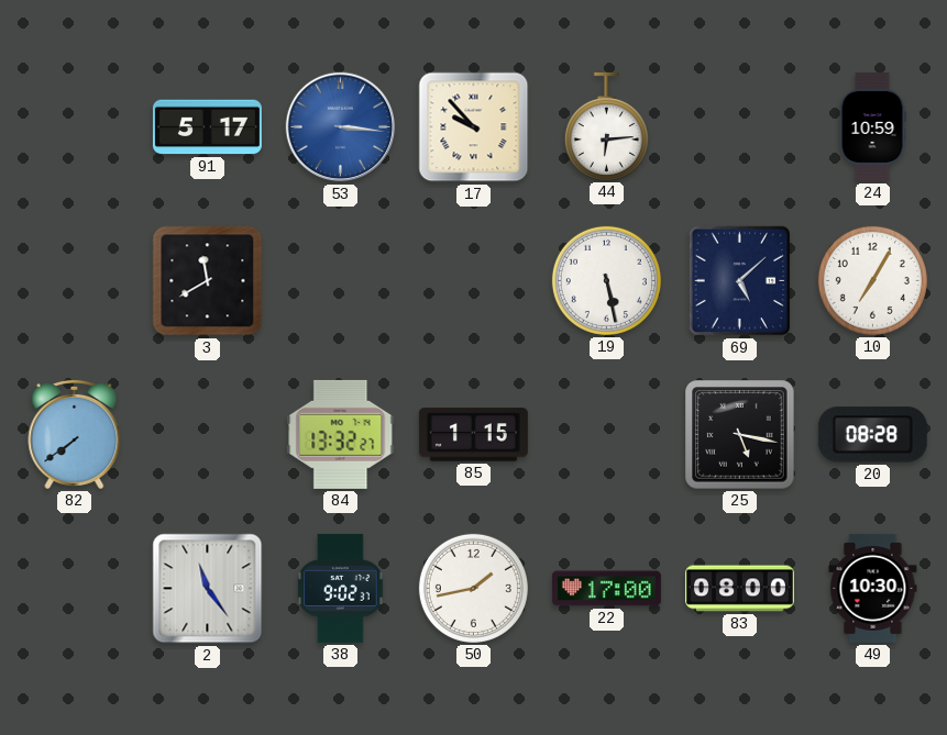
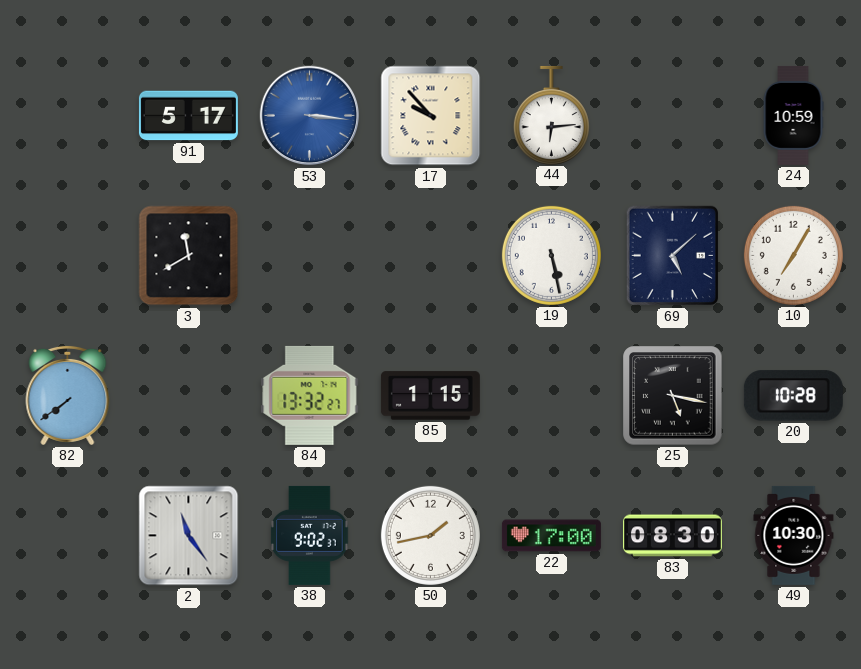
20: 08:28 -> 10:28
83: 08:00 -> 08:30
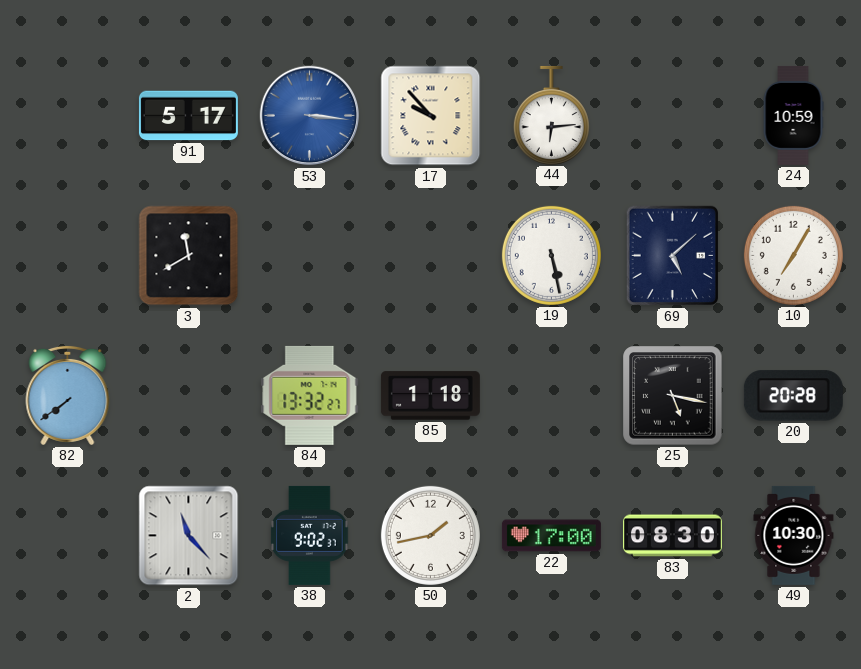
85: 1:15 -> 1:18
20: 10:28 -> 20:28
2: 11:24 -> 11:23
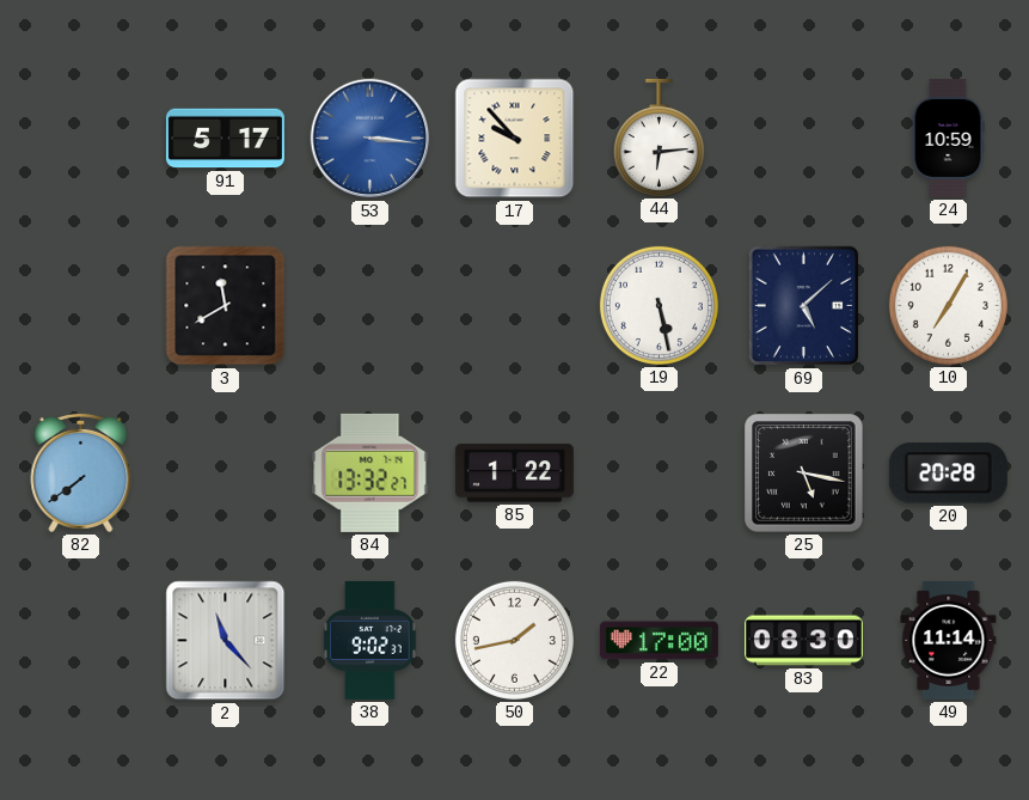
85: 1:18 -> 1:22
49: 10:30 -> 11:14
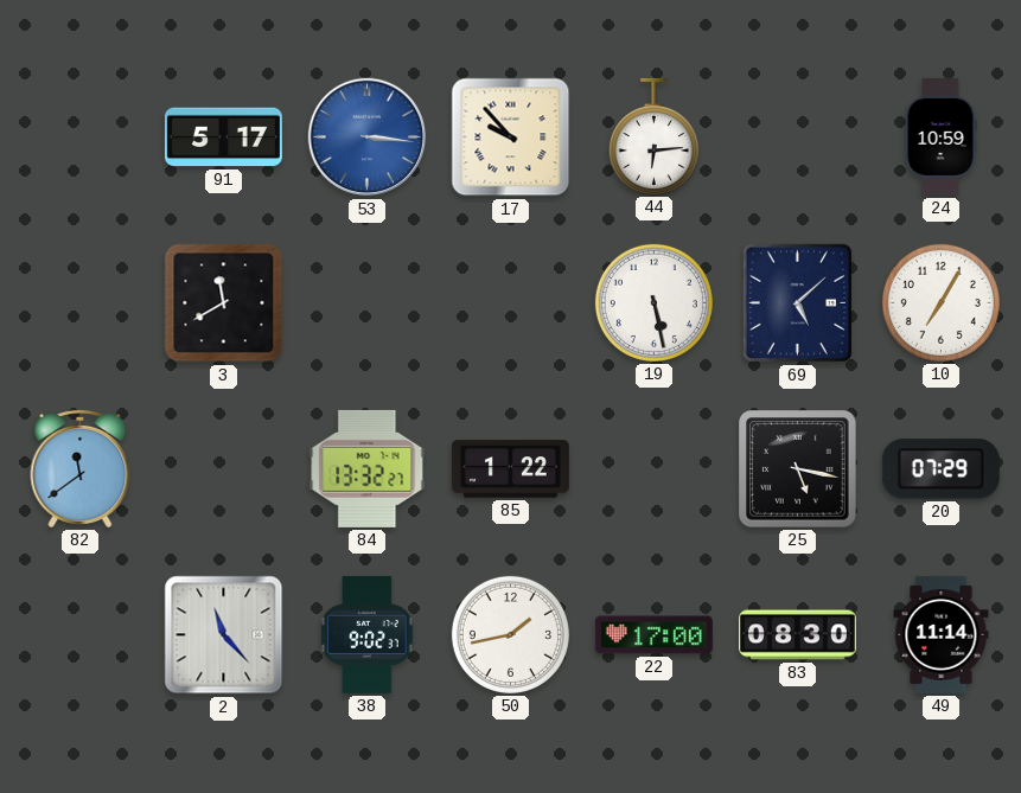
82: 7:39 -> 11:39
20: 20:28 -> 07:29
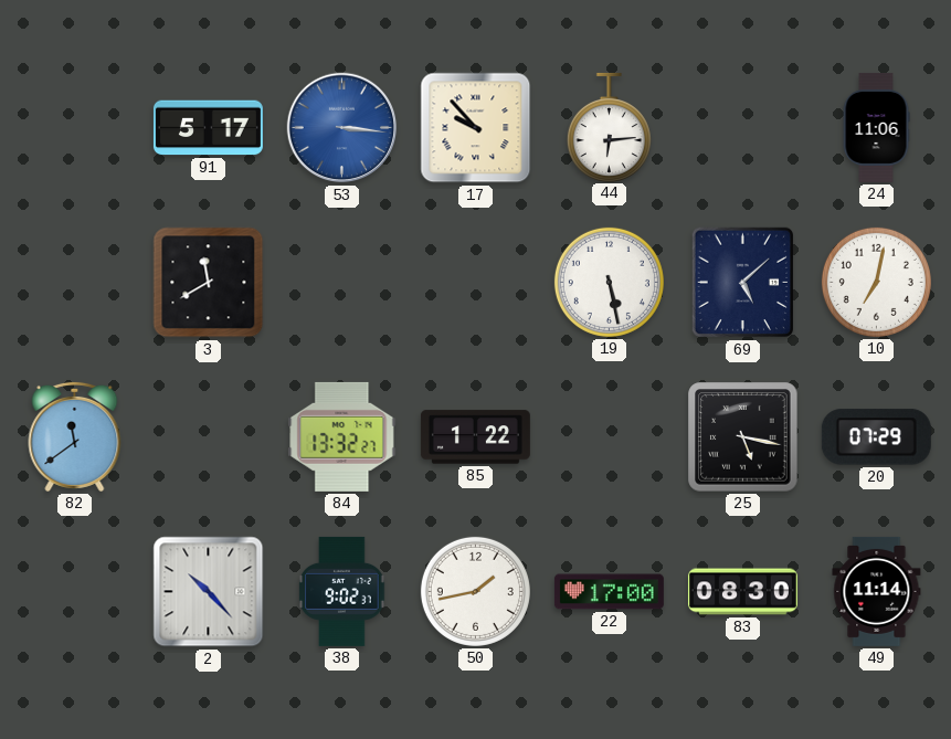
24: 10:59 -> 11:06
10: 7:05 -> 7:02
2: 11:23 -> 10:23
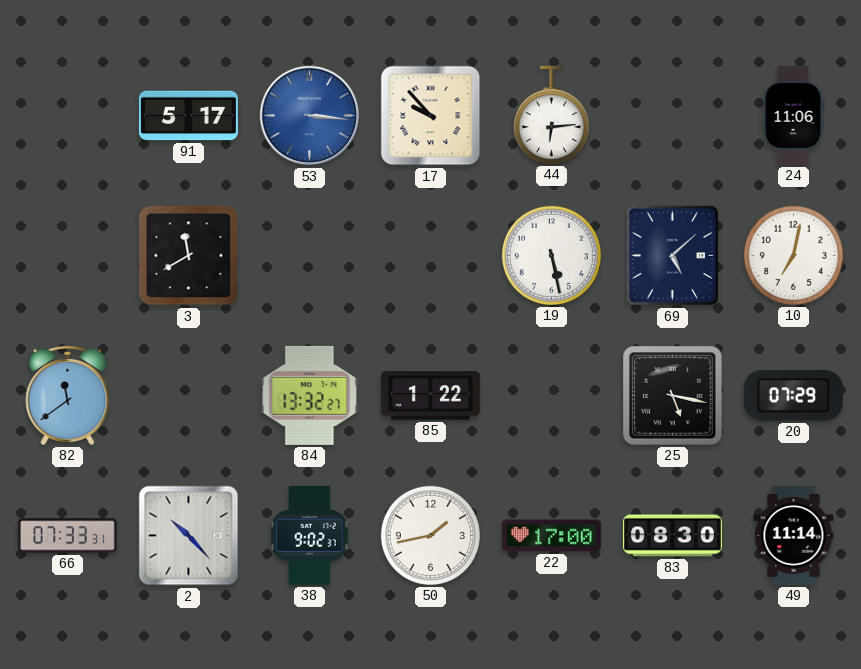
66: none -> 07:33
